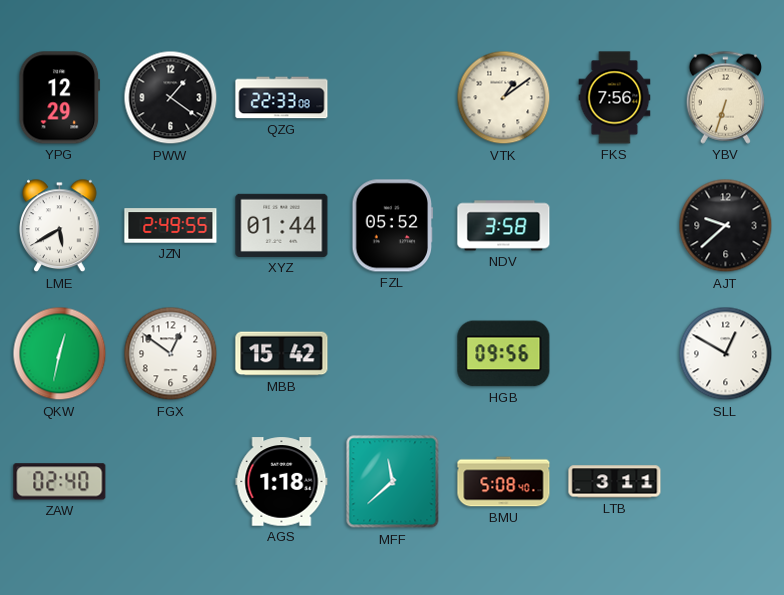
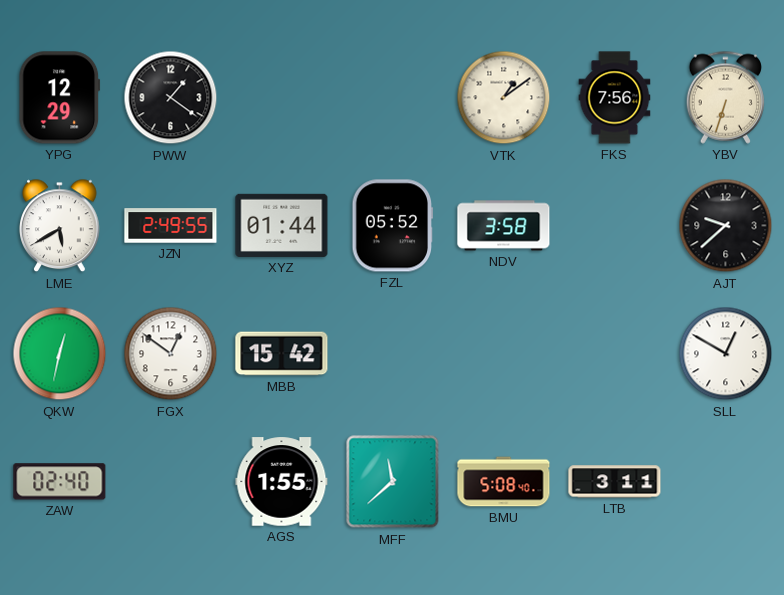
QZG: 22:33 -> none
HGB: 09:56 -> none
AGS: 1:18 -> 1:55
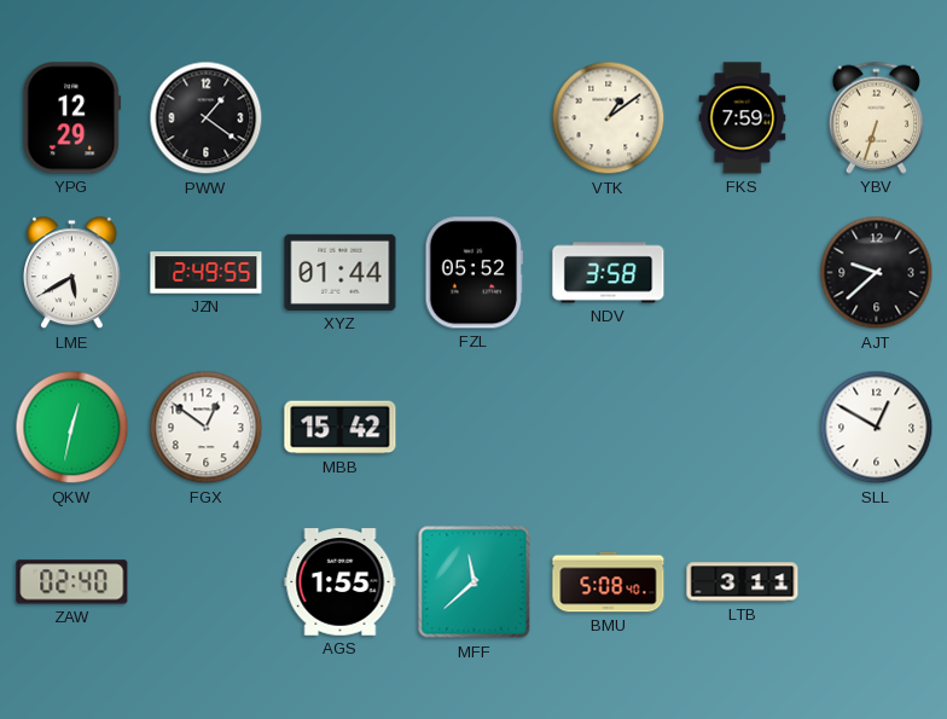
FKS: 7:56 -> 7:59
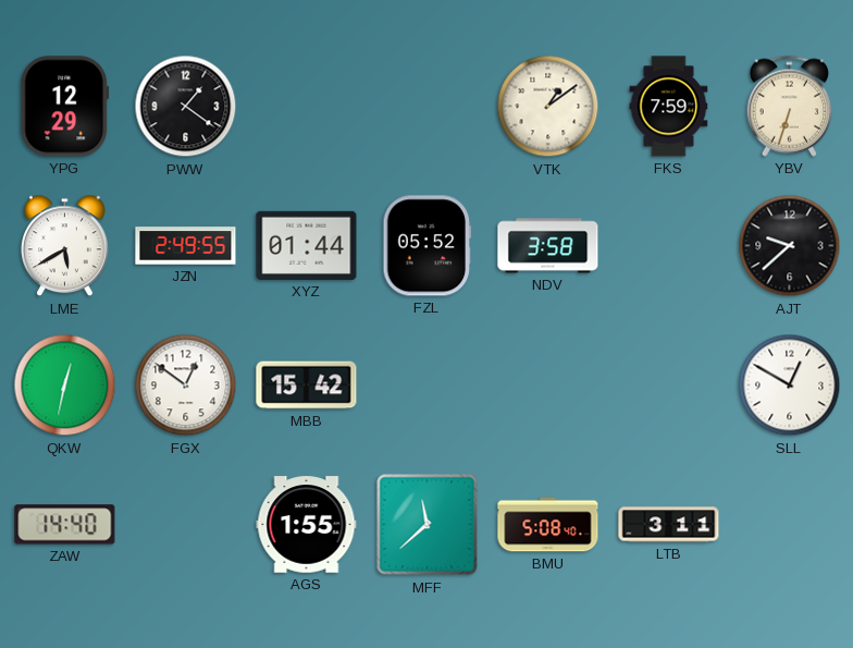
ZAW: 02:40 -> 14:40
